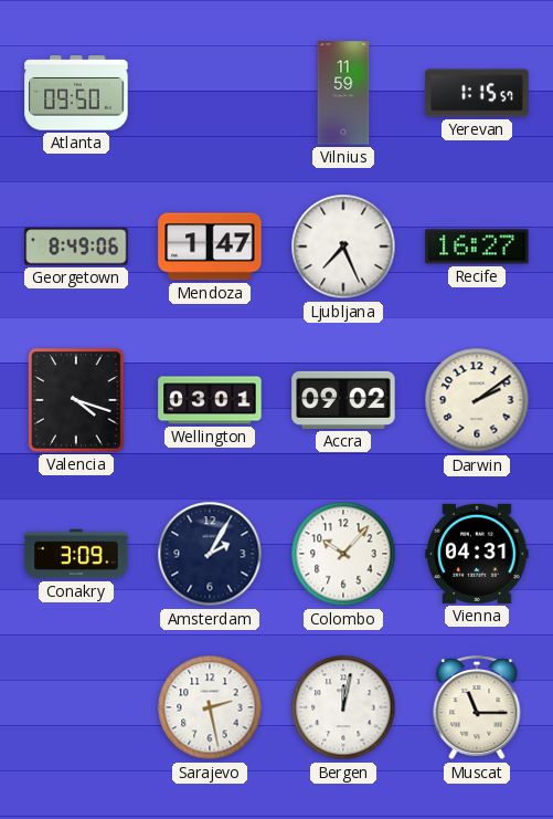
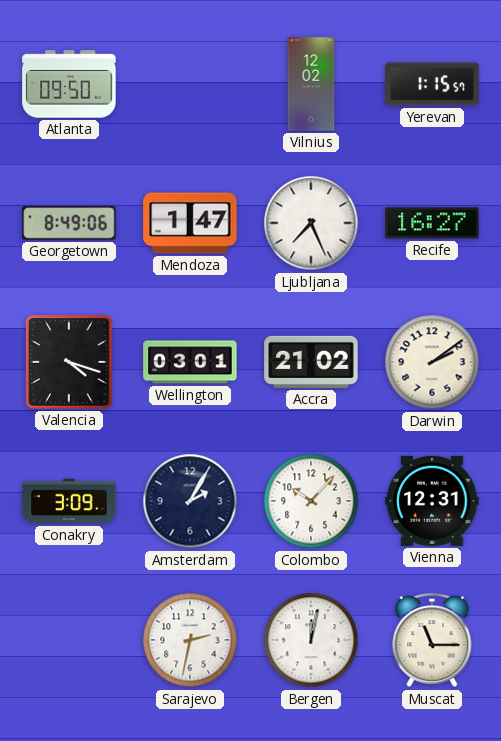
Vilnius: 11:59 -> 12:02
Accra: 09:02 -> 21:02
Vienna: 04:31 -> 12:31
Sarajevo: 2:28 -> 2:32
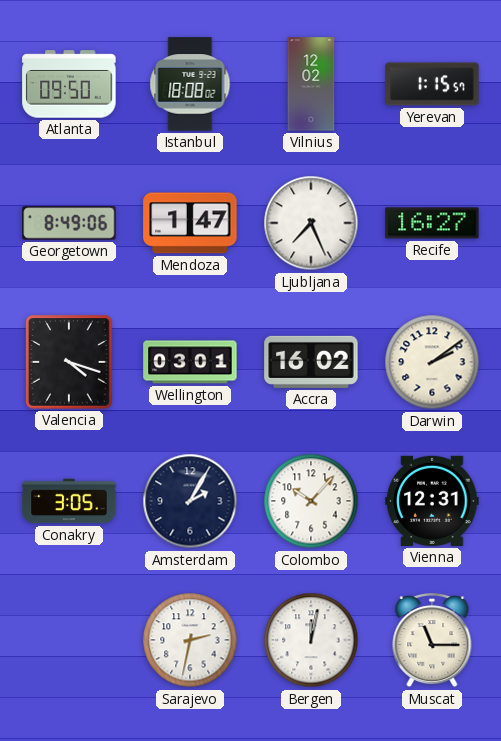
Istanbul: none -> 18:08
Accra: 21:02 -> 16:02
Conakry: 3:09 -> 3:05
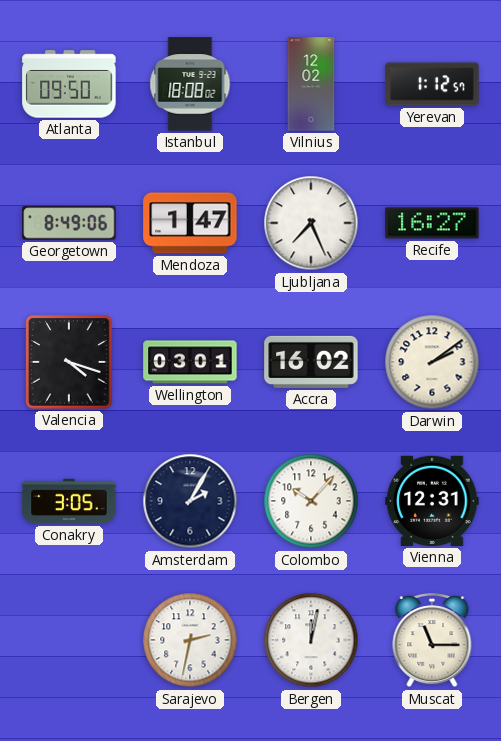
Yerevan: 1:15 -> 1:12
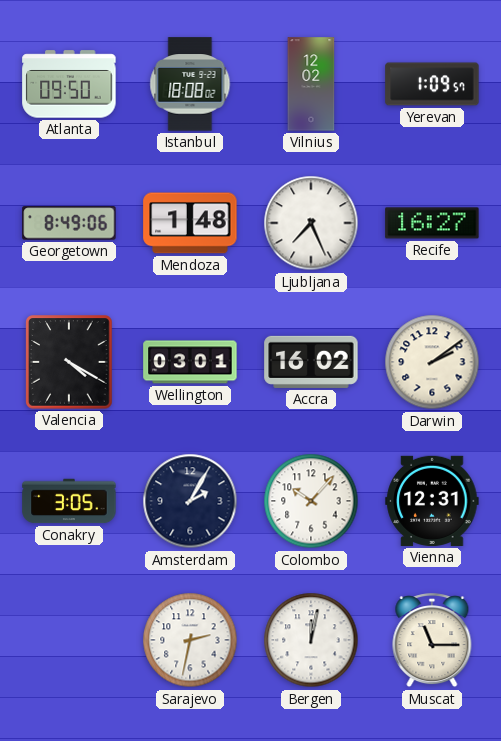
Yerevan: 1:12 -> 1:09
Mendoza: 1:47 -> 1:48
Valencia: 4:18 -> 4:20
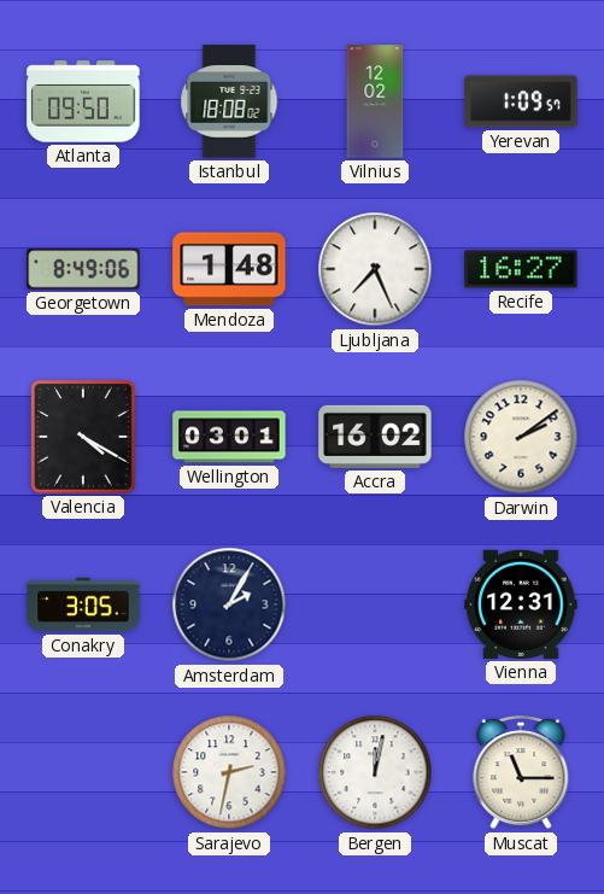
Colombo: 10:07 -> none
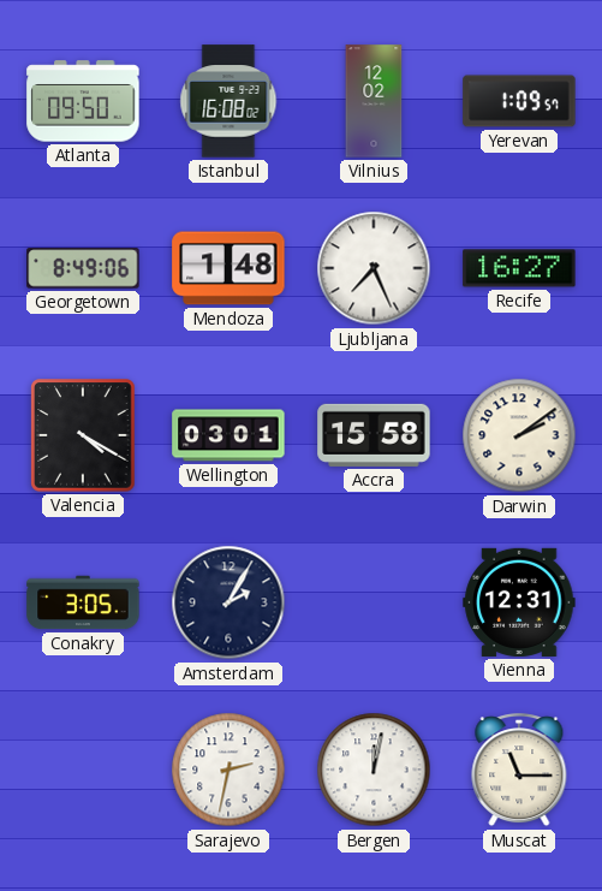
Istanbul: 18:08 -> 16:08
Accra: 16:02 -> 15:58
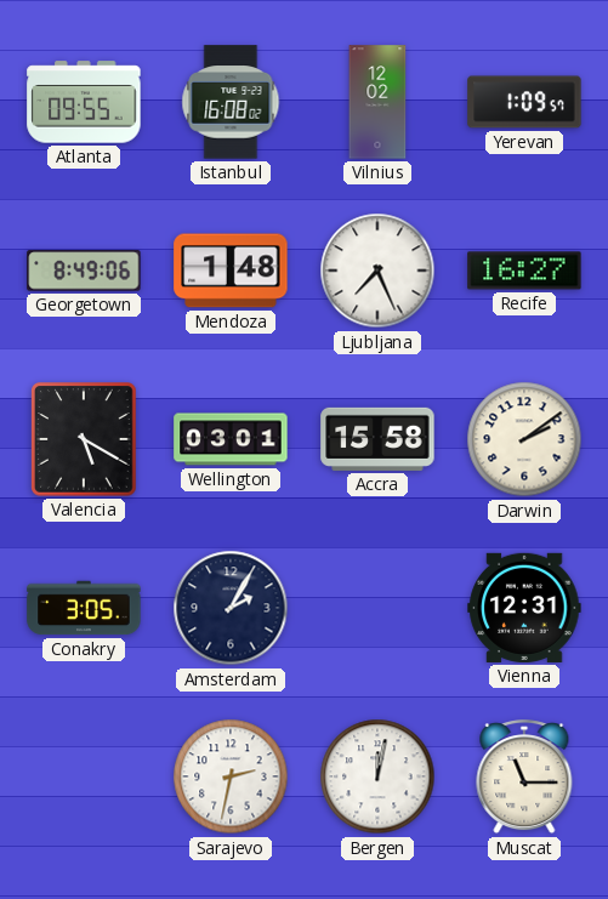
Atlanta: 09:50 -> 09:55
Valencia: 4:20 -> 5:20
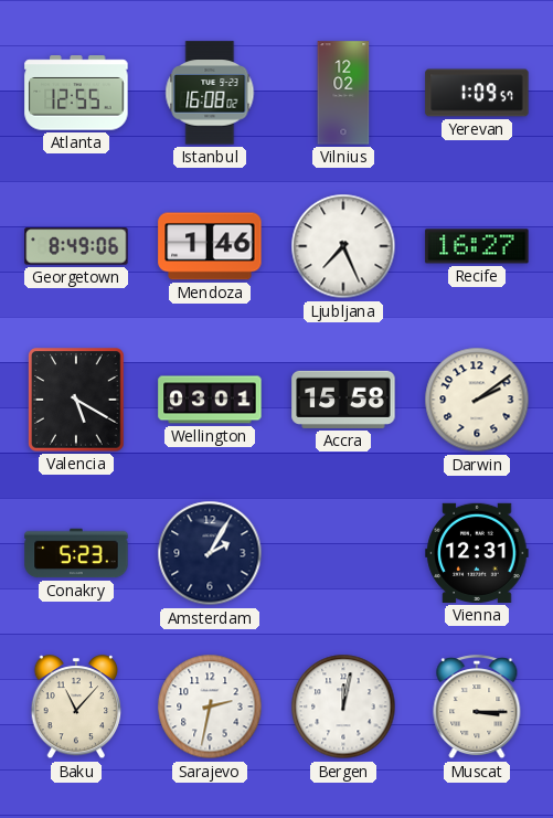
Atlanta: 09:55 -> 12:55
Mendoza: 1:48 -> 1:46
Conakry: 3:05 -> 5:23
Baku: none -> 11:07
Muscat: 11:15 -> 3:15
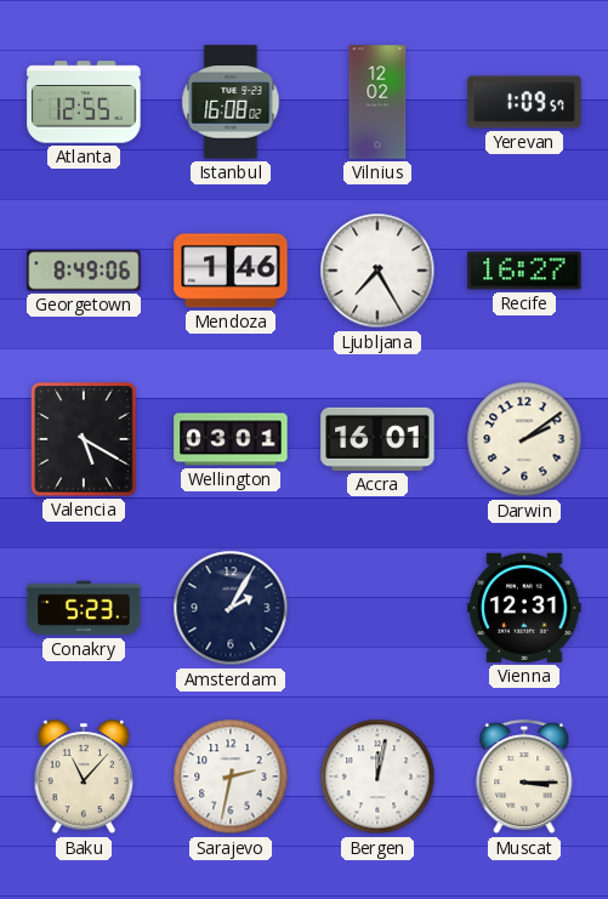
Ljubljana: 7:26 -> 7:25
Accra: 15:58 -> 16:01
